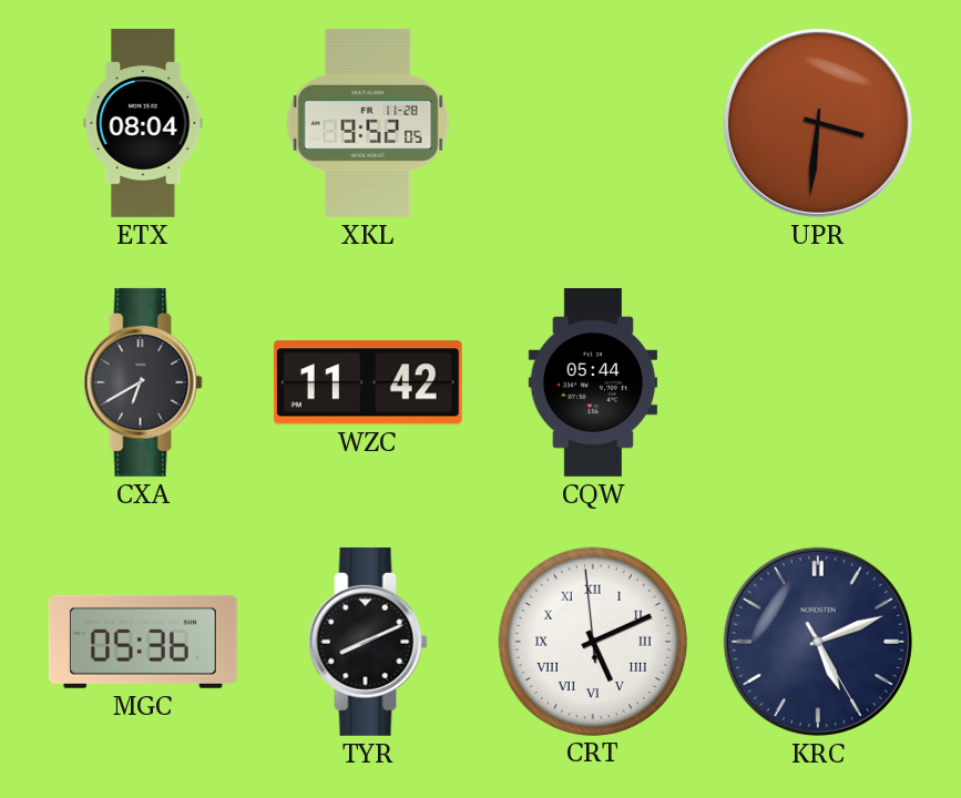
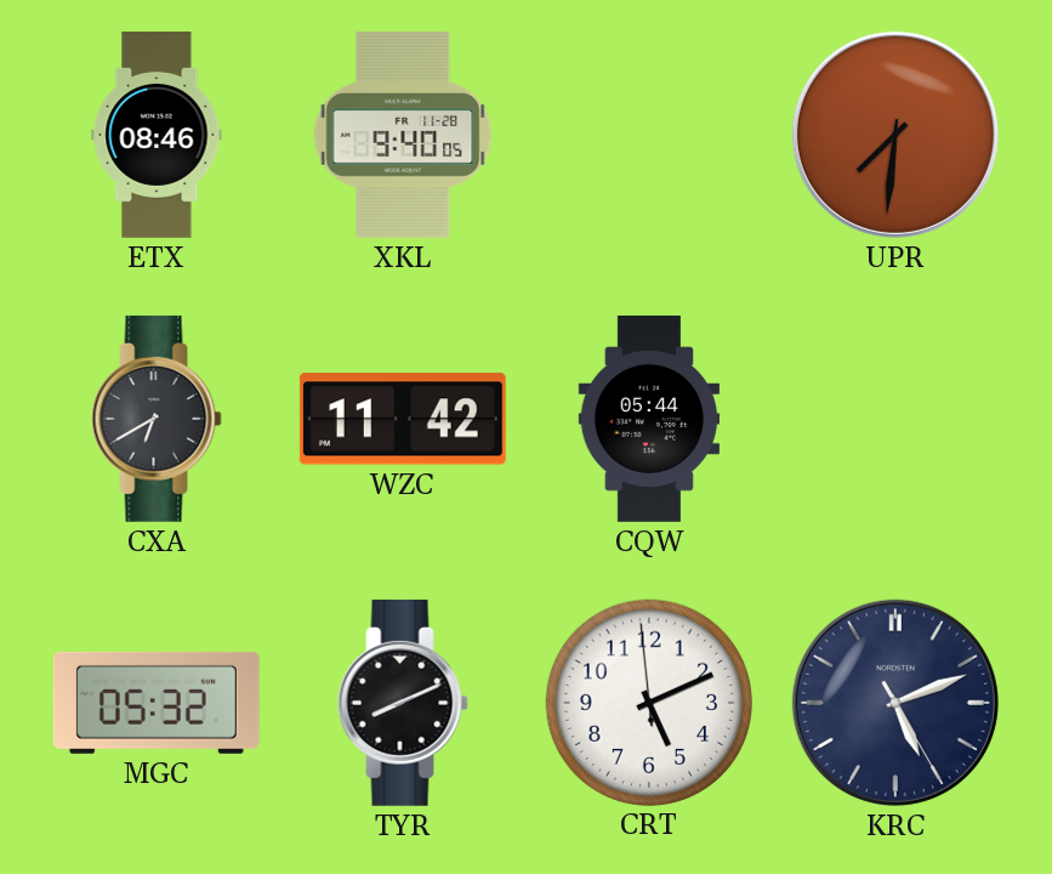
ETX: 08:04 -> 08:46
XKL: 9:52 -> 9:40
UPR: 3:31 -> 7:31
MGC: 05:36 -> 05:32
CRT numerals: Roman -> Arabic
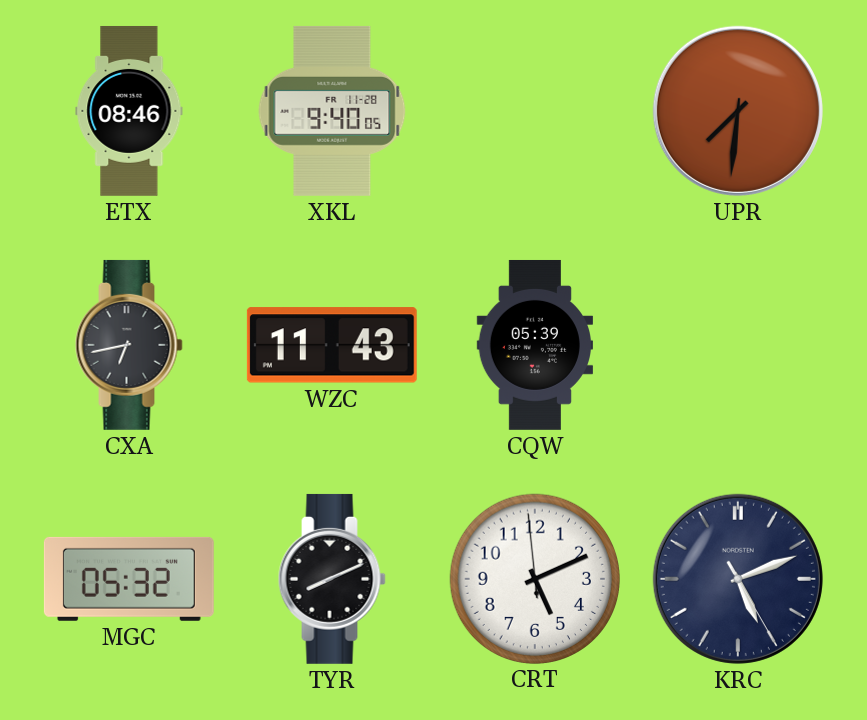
CXA: 6:40 -> 6:43
WZC: 11:42 -> 11:43
CQW: 05:44 -> 05:39
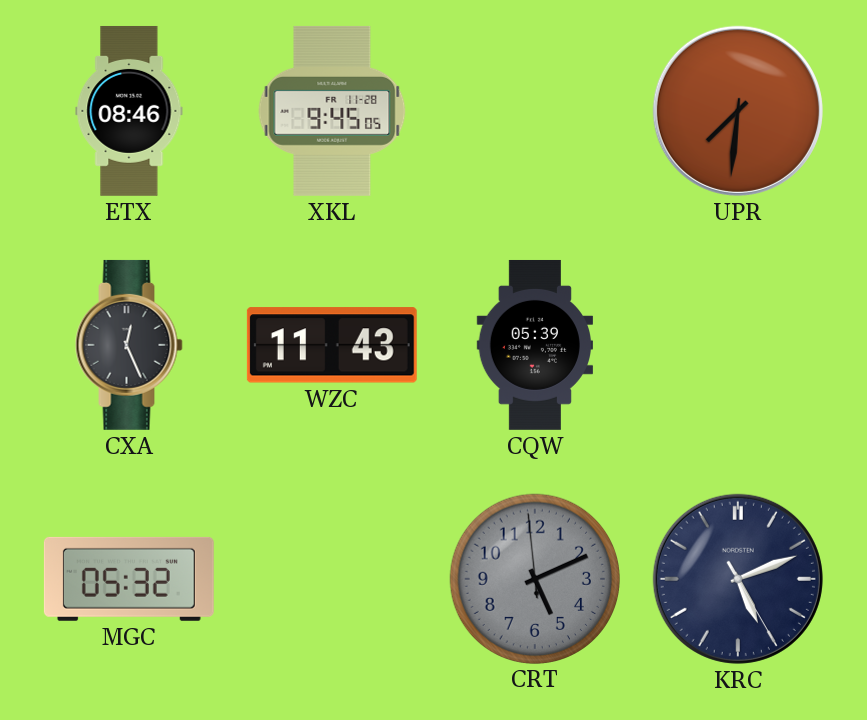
XKL: 9:40 -> 9:45
CXA: 6:43 -> 12:26
TYR: 8:11 -> none
CRT dial: white -> grey
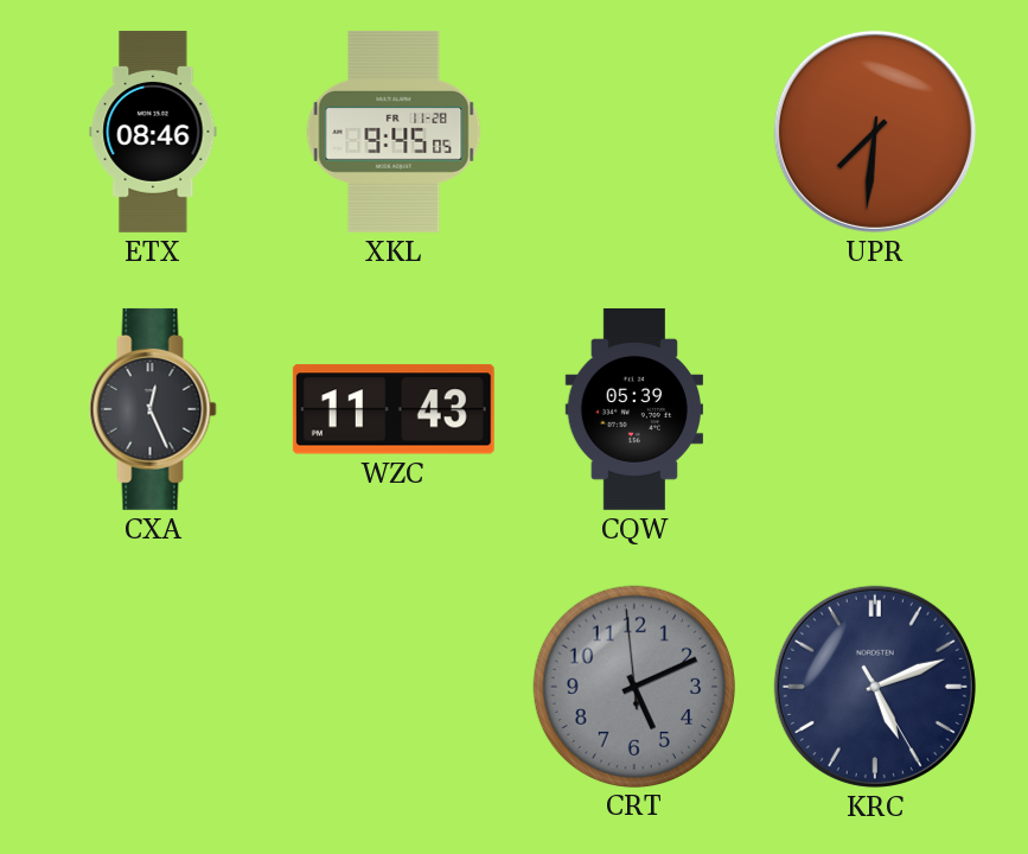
MGC: 05:32 -> none
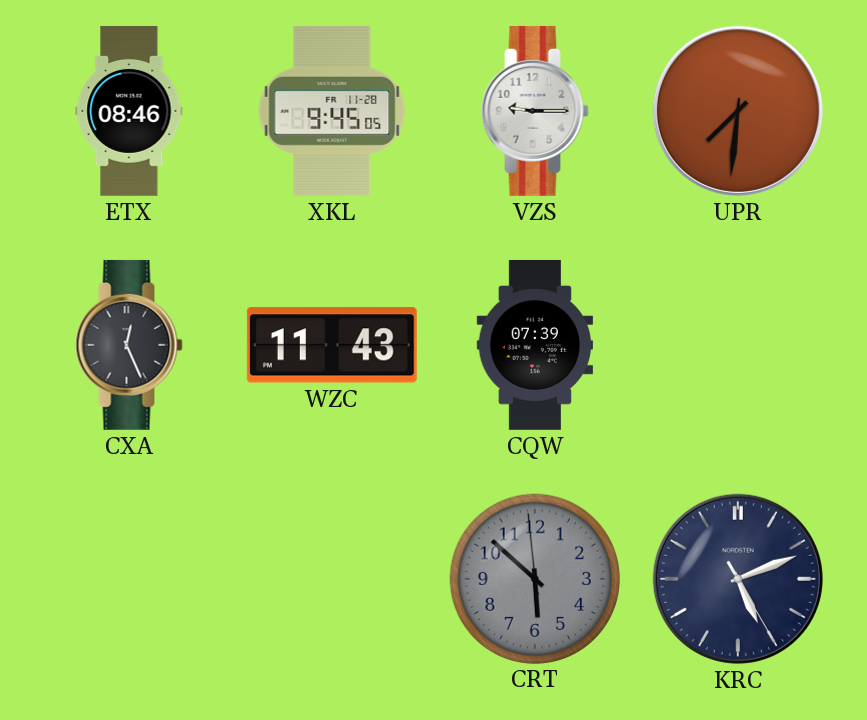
VZS: none -> 9:15
CQW: 05:39 -> 07:39
CRT: 5:10 -> 5:51
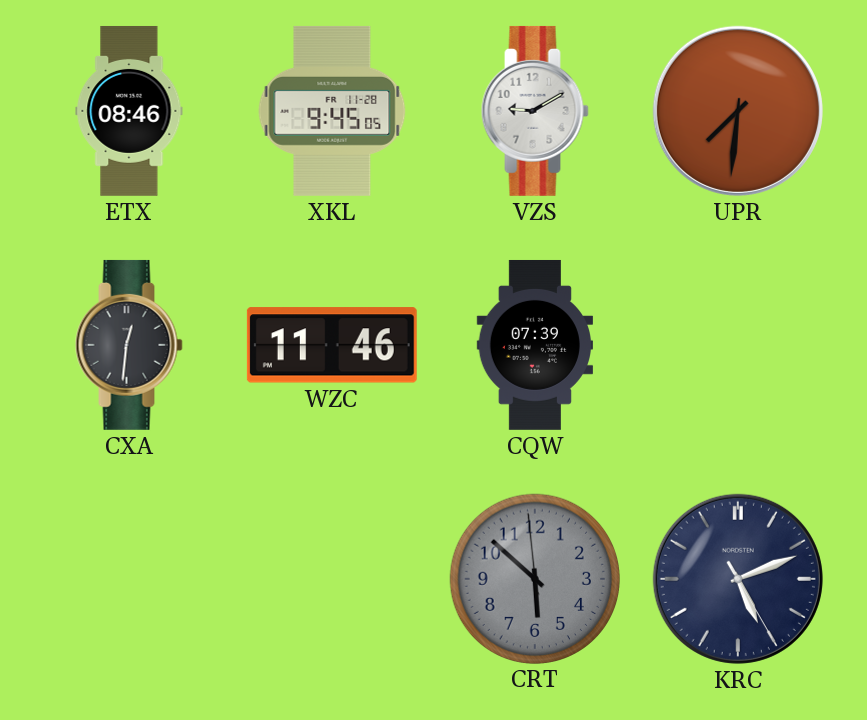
VZS: 9:15 -> 9:10
CXA: 12:26 -> 12:31
WZC: 11:43 -> 11:46
